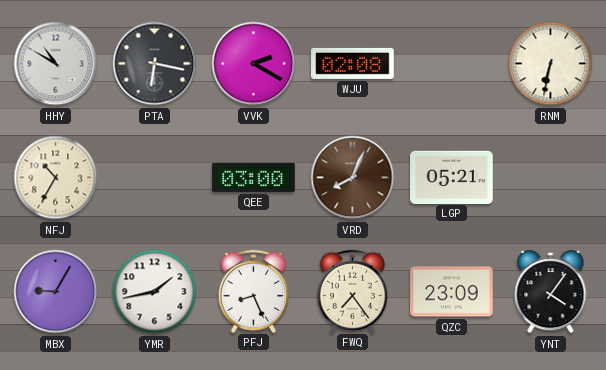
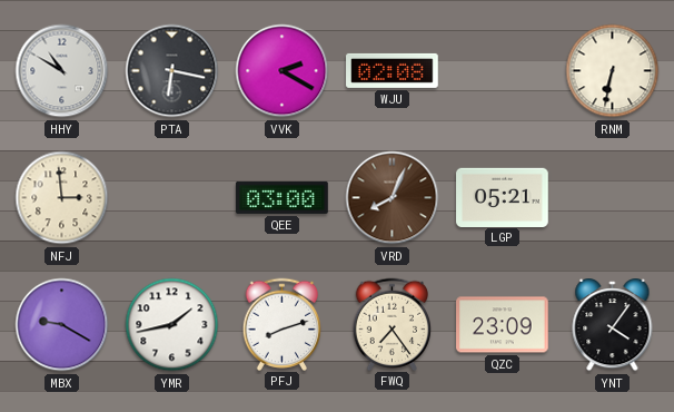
NFJ: 10:35 -> 2:59
MBX: 9:05 -> 9:20
PFJ: 8:26 -> 8:12
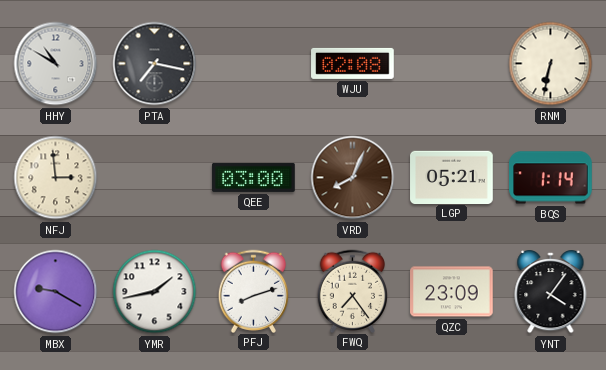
PTA: 6:17 -> 7:17
VVK: 2:20 -> none
BQS: none -> 1:14
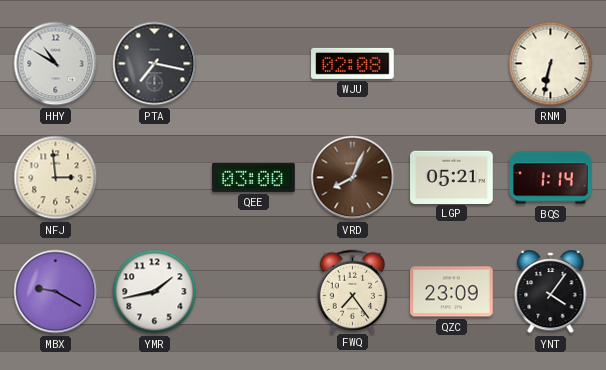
PFJ: 8:12 -> none
